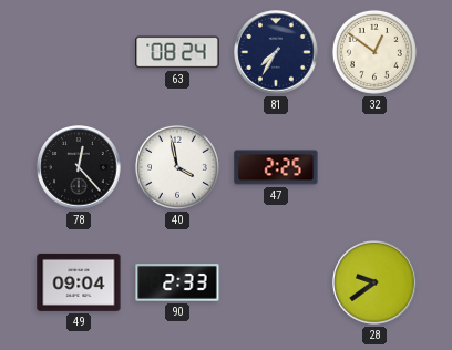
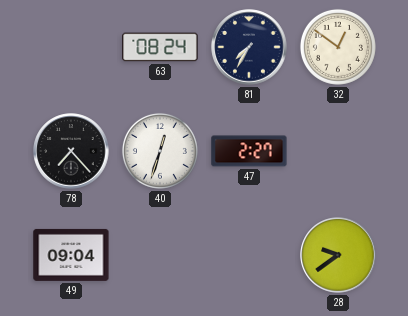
78: 12:23 -> 7:23
40: 3:58 -> 12:33
47: 2:25 -> 2:27
90: 2:33 -> none
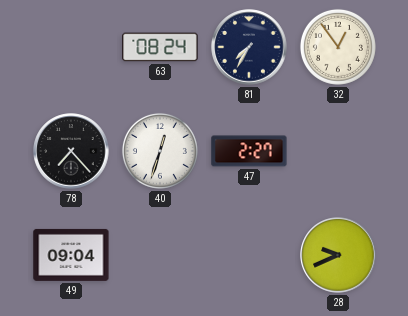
32: 12:51 -> 12:54
28: 9:39 -> 9:41
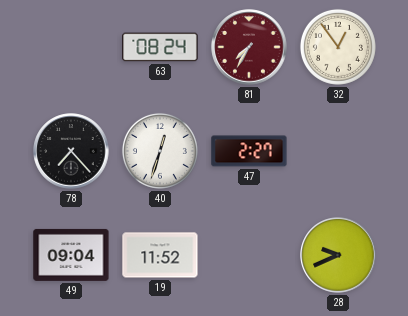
81 dial: navy -> burgundy
19: none -> 11:52
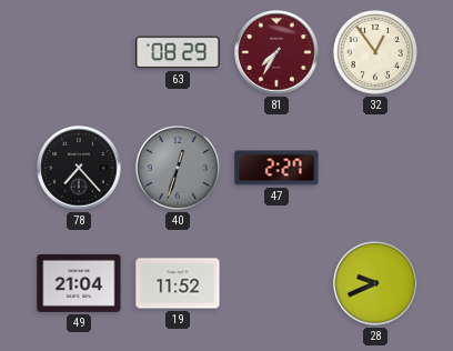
63: 08:24 -> 08:29
40 dial: white -> grey
49: 09:04 -> 21:04
